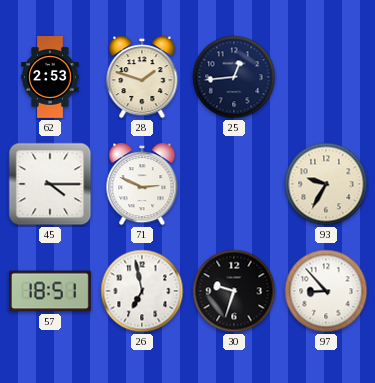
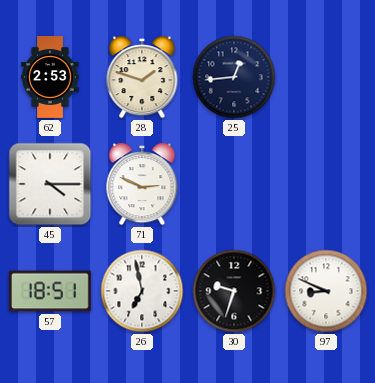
93: 9:35 -> none
97: 8:53 -> 8:49
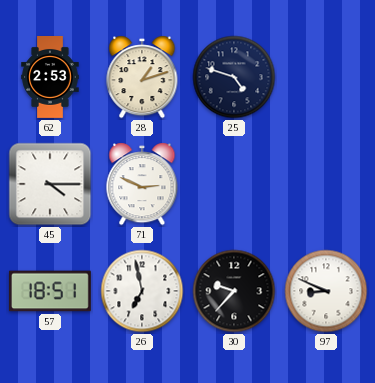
28: 1:48 -> 1:12
25: 12:44 -> 4:48
30: 9:33 -> 9:37
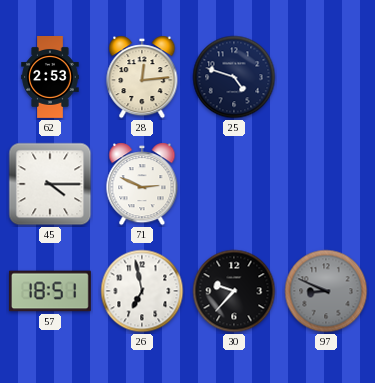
28: 1:12 -> 12:14
97 dial: white -> grey
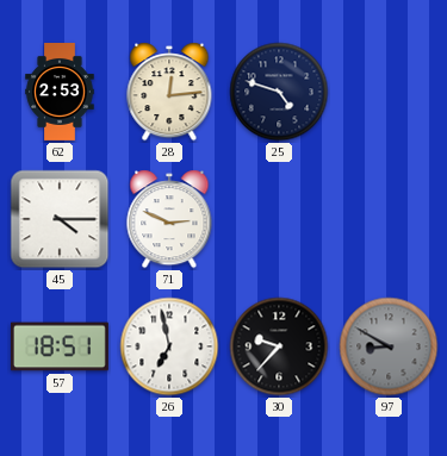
97: 8:49 -> 8:50
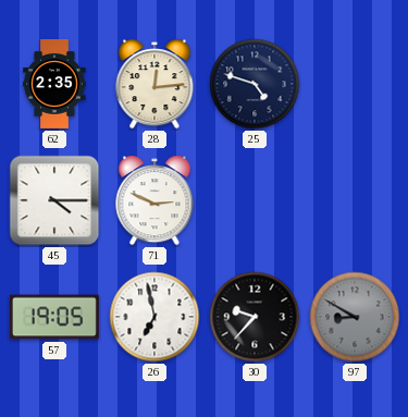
62: 2:53 -> 2:35
57: 18:51 -> 19:05
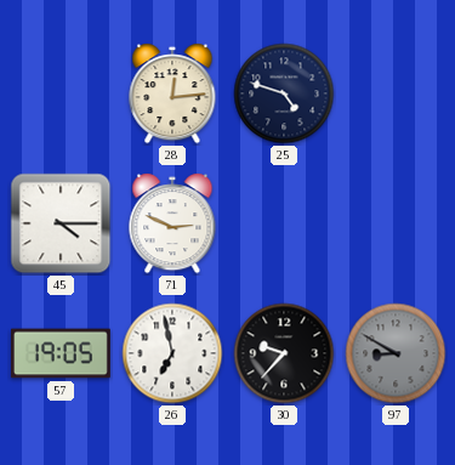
62: 2:35 -> none
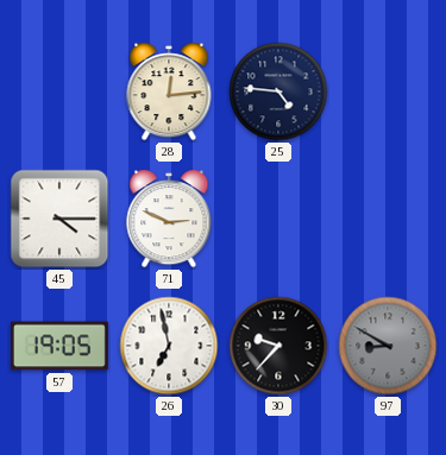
25: 4:48 -> 4:46
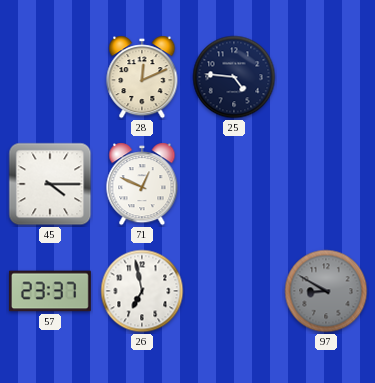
28: 12:14 -> 12:11
71: 2:49 -> 12:49
57: 19:05 -> 23:37
30: 9:37 -> none
